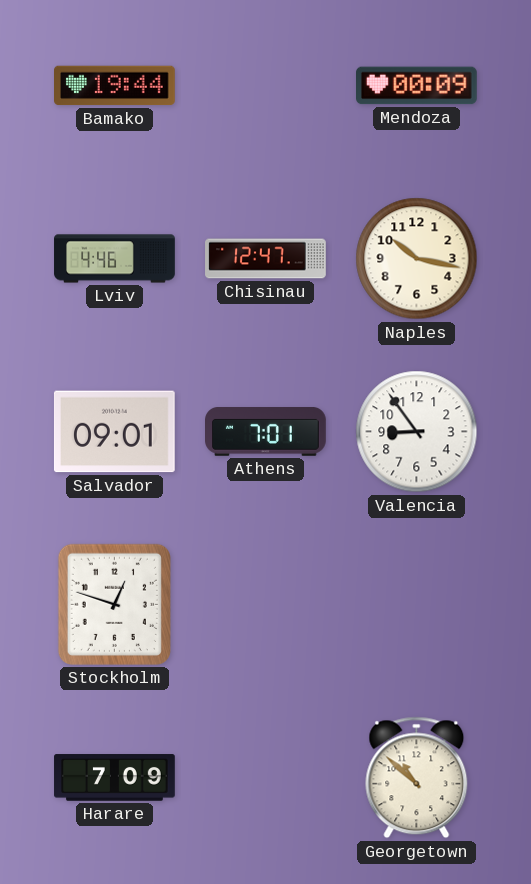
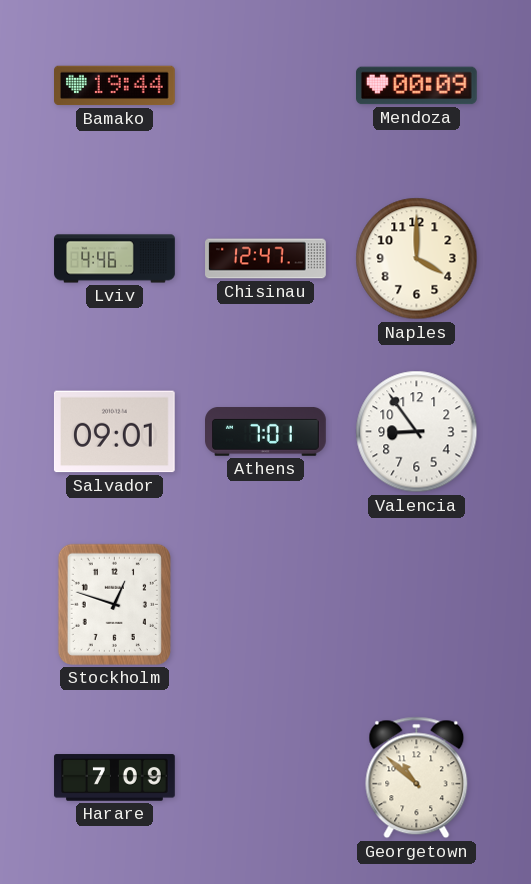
Naples: 10:17 -> 4:00
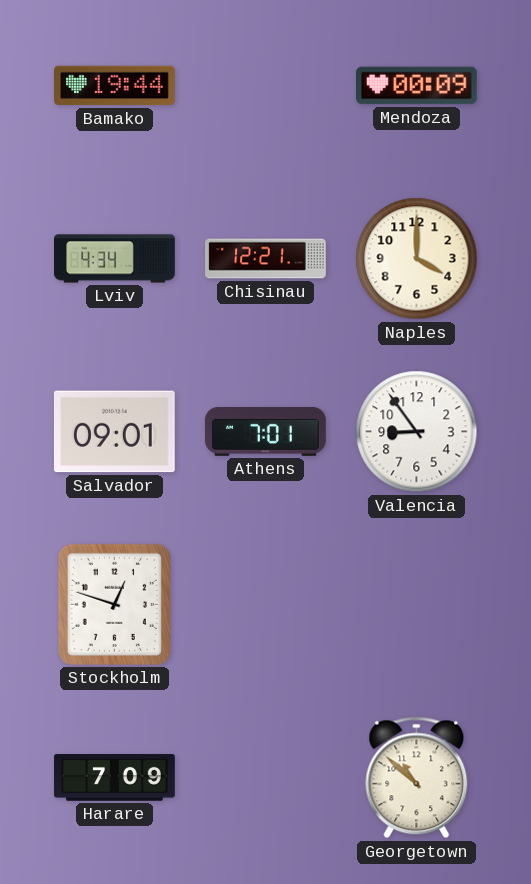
Lviv: 4:46 -> 4:34
Chisinau: 12:47 -> 12:21
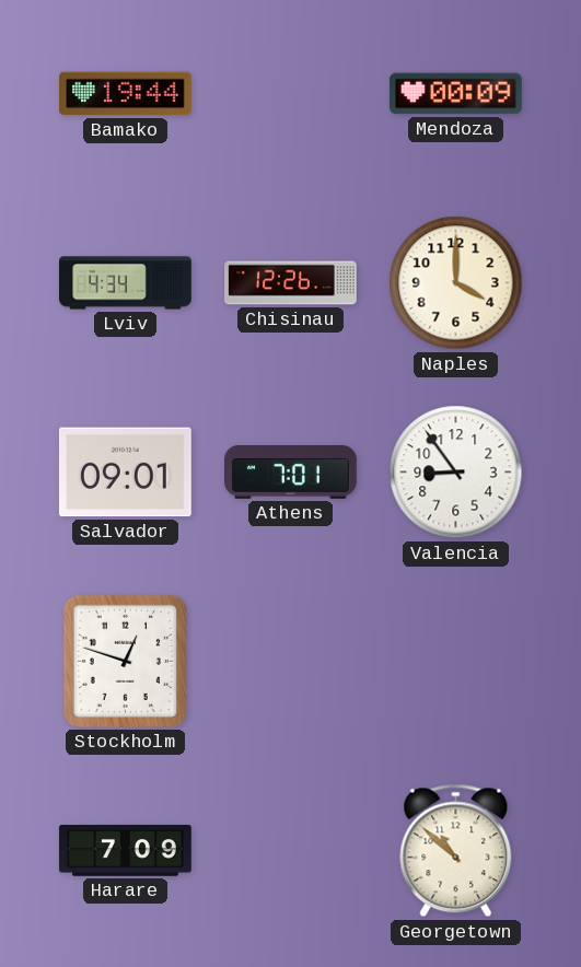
Chisinau: 12:21 -> 12:26
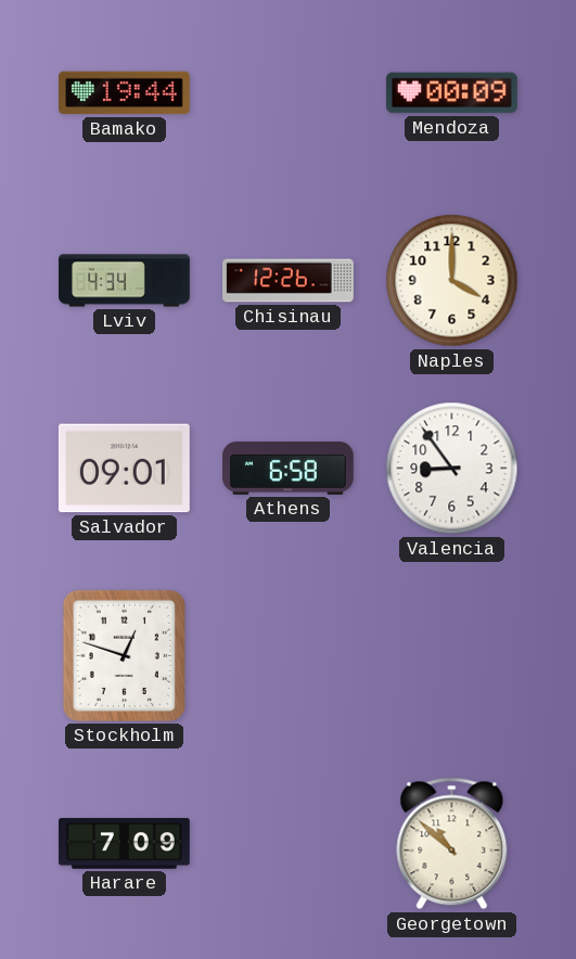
Athens: 7:01 -> 6:58
